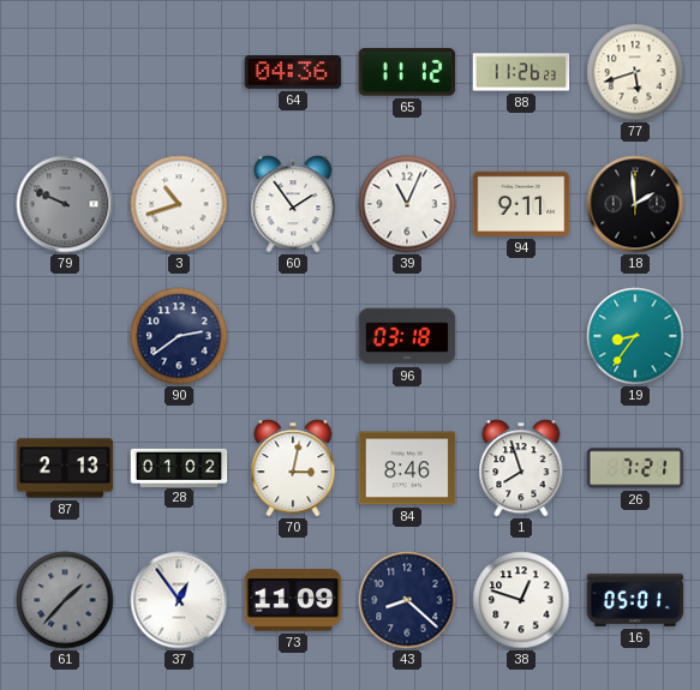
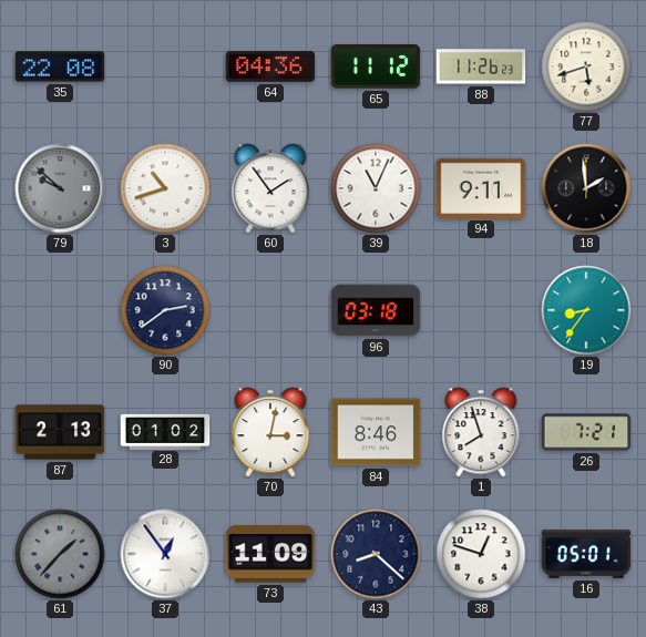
35: none -> 22:08
79: 9:49 -> 9:52
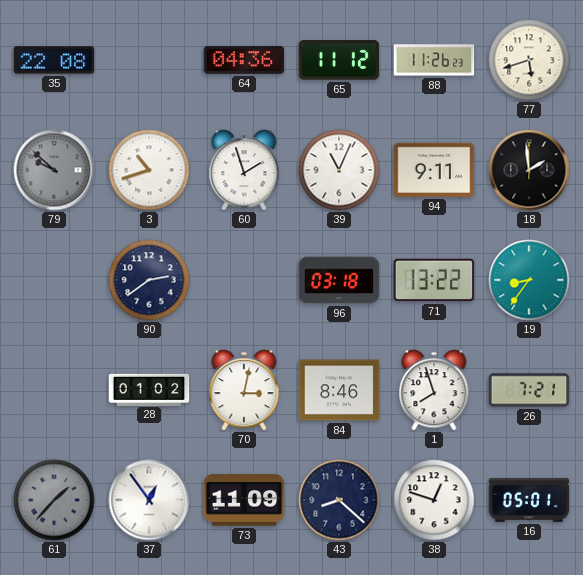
60: 1:54 -> 1:57
71: none -> 13:22
87: 2:13 -> none
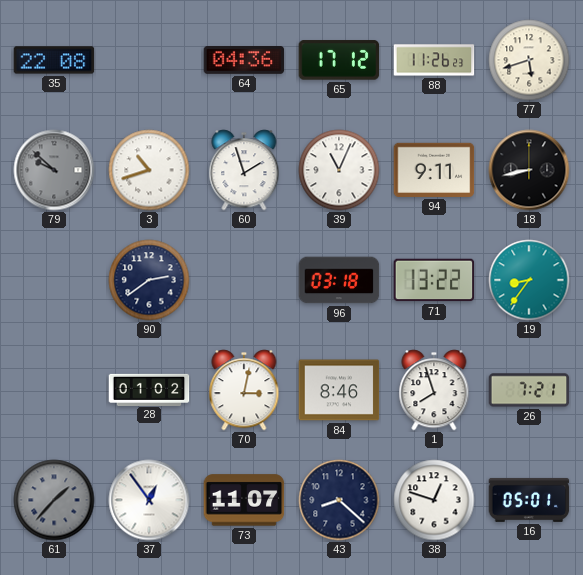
65: 11:12 -> 17:12
18: 1:59 -> 8:43
73: 11:09 -> 11:07
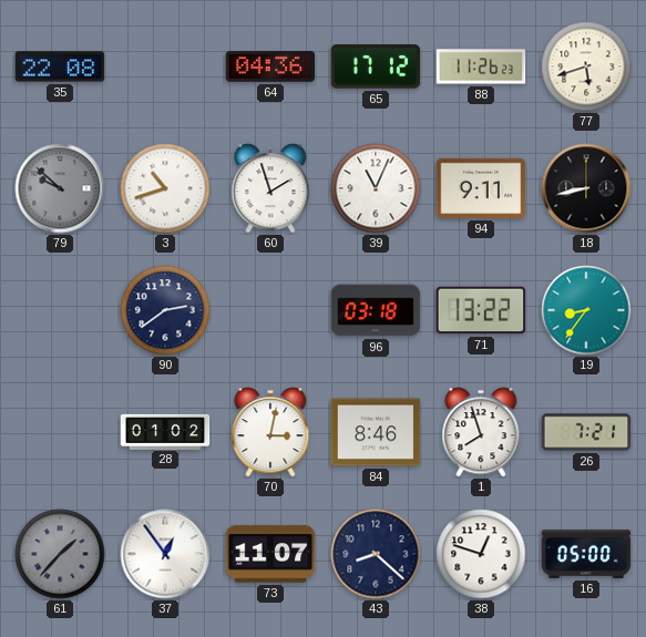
16: 05:01 -> 05:00
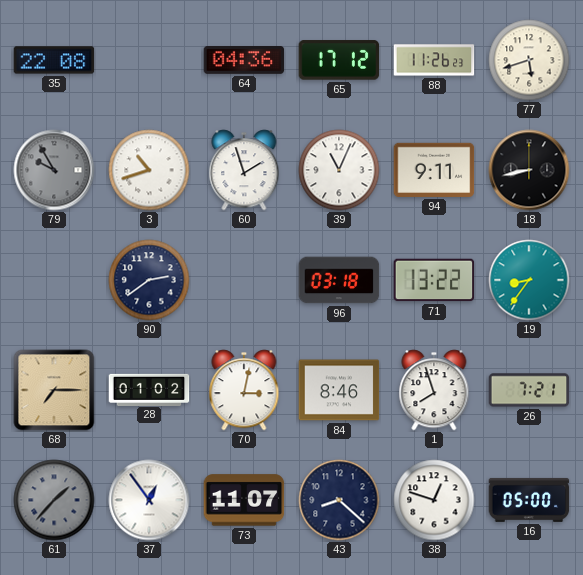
79: 9:52 -> 9:55
68: none -> 7:15
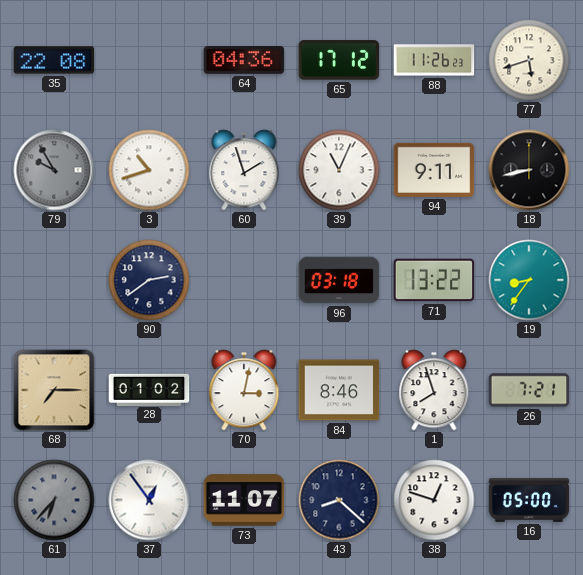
61: 1:37 -> 6:37
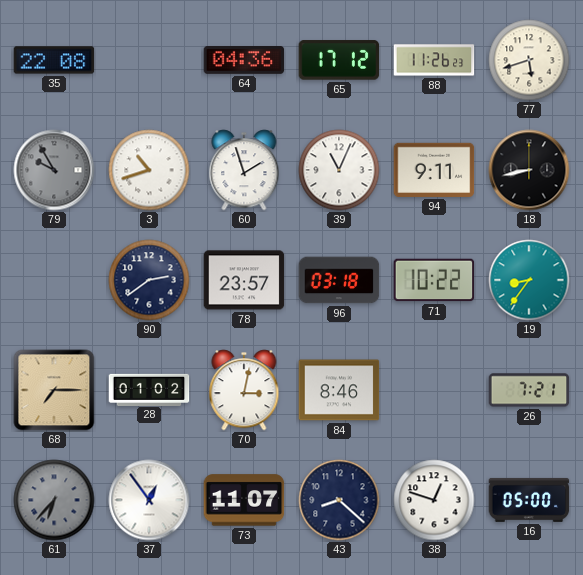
78: none -> 23:57
71: 13:22 -> 10:22
1: 7:57 -> none
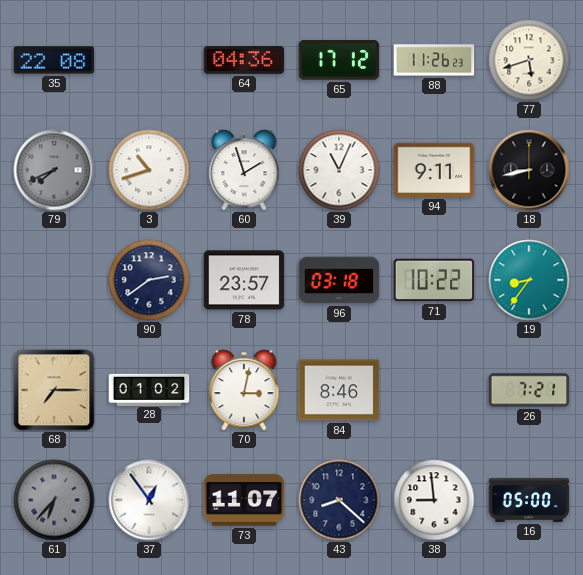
79: 9:55 -> 7:41
38: 12:48 -> 8:59
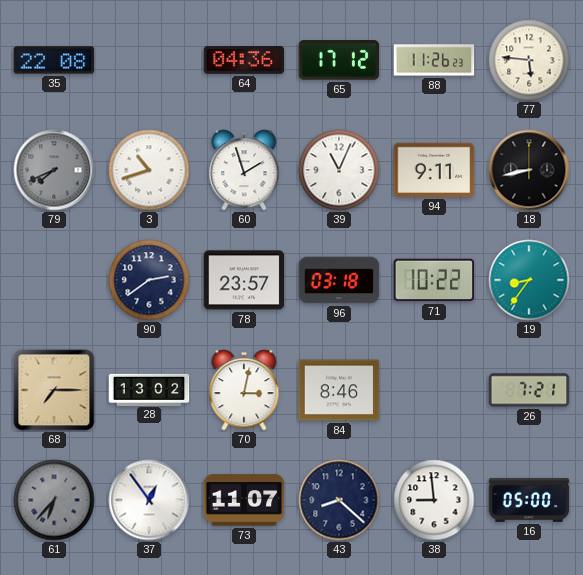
77: 5:42 -> 5:46
28: 01:02 -> 13:02
